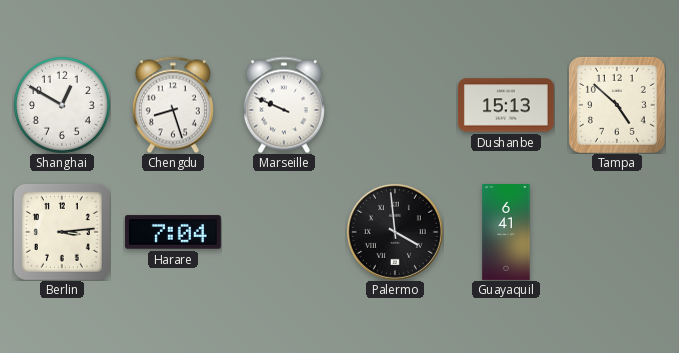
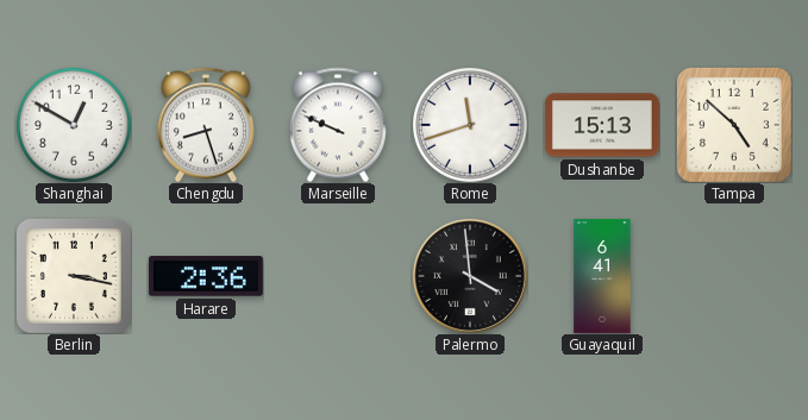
Rome: none -> 11:42
Berlin: 3:14 -> 3:17
Harare: 7:04 -> 2:36
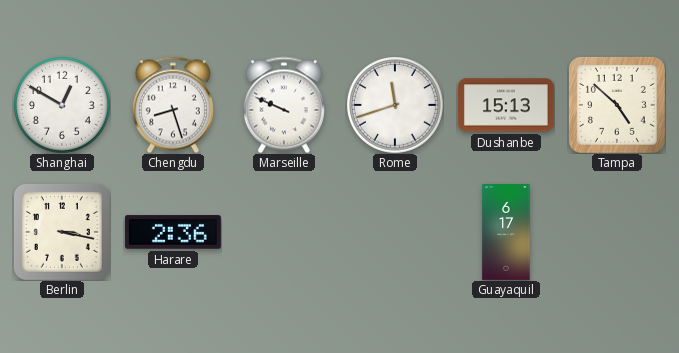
Palermo: 3:59 -> none
Guayaquil: 6:41 -> 6:17
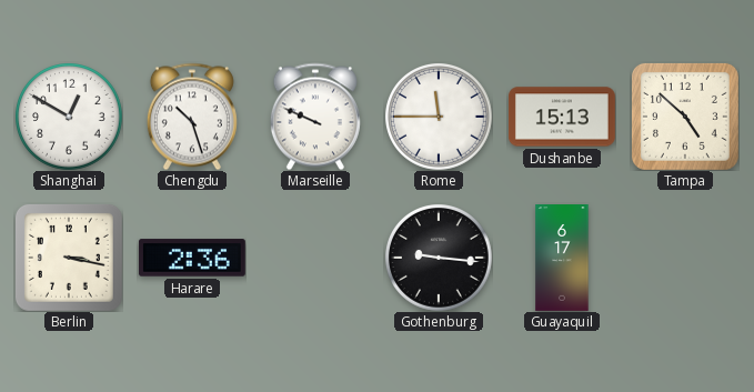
Chengdu: 8:27 -> 10:27
Rome: 11:42 -> 11:45
Gothenburg: none -> 9:16
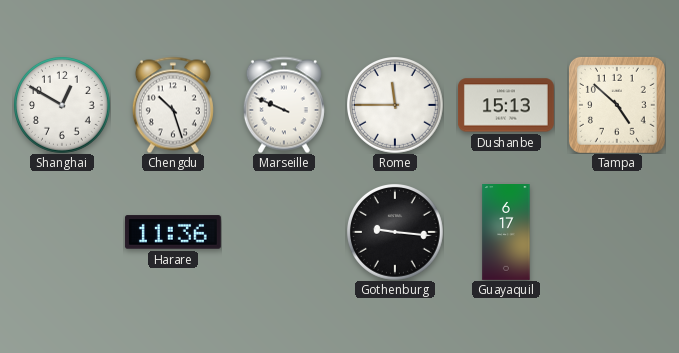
Berlin: 3:17 -> none
Harare: 2:36 -> 11:36
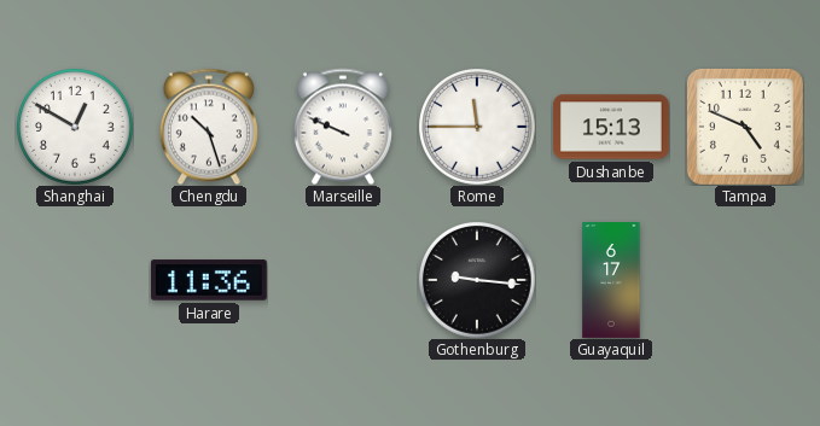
Tampa: 4:52 -> 4:49
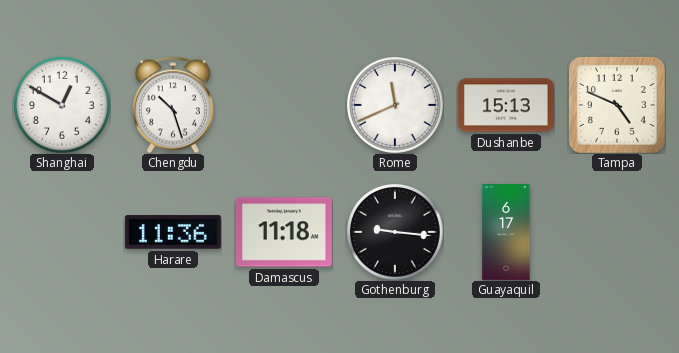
Marseille: 9:49 -> none
Rome: 11:45 -> 11:41
Damascus: none -> 11:18
